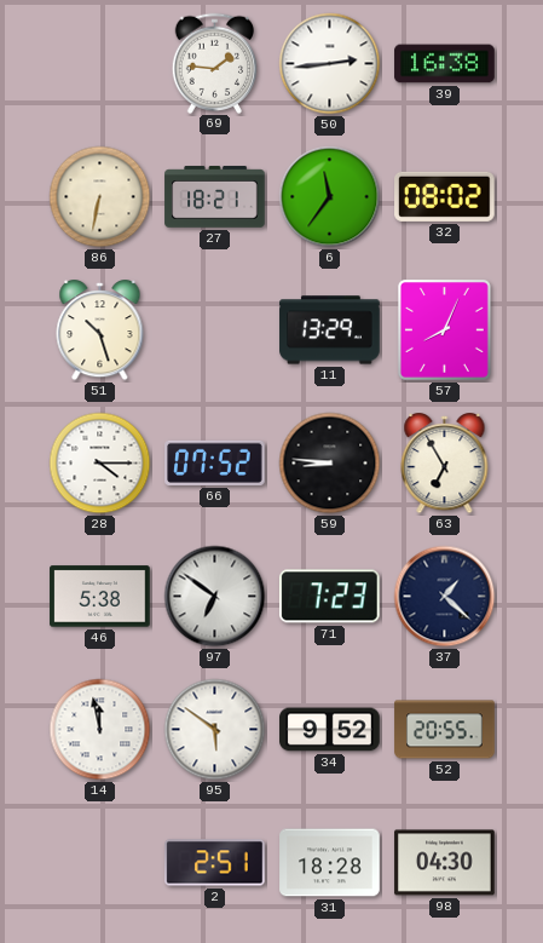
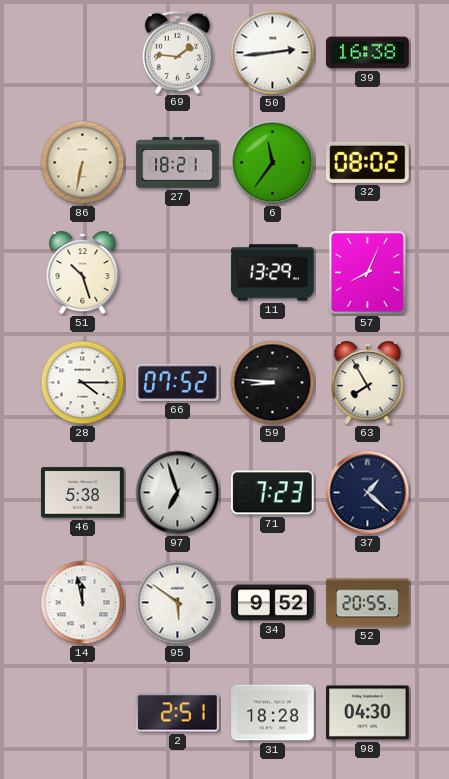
63: 6:55 -> 7:55
97: 6:51 -> 6:57
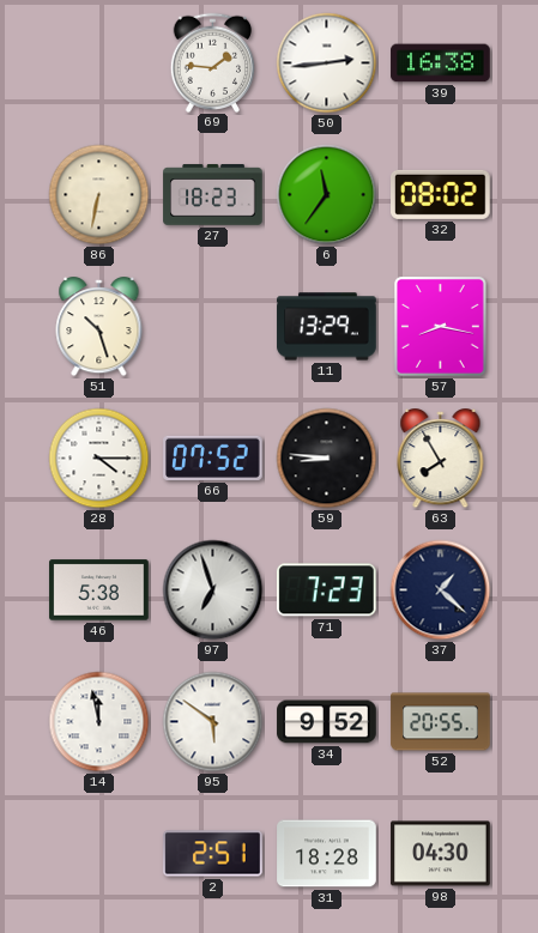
27: 18:21 -> 18:23
57: 8:04 -> 8:17
